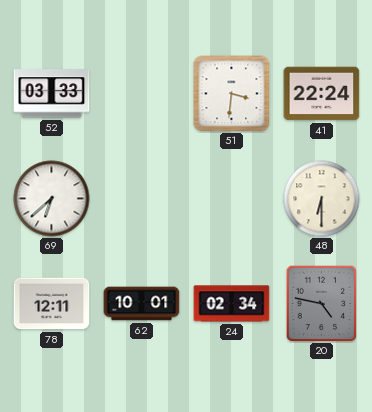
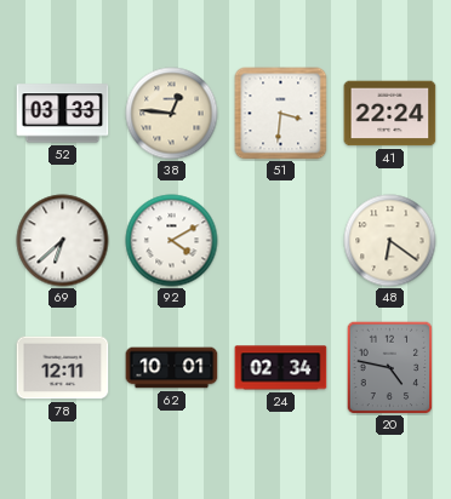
38: none -> 12:46
92: none -> 4:10
48: 6:30 -> 6:21
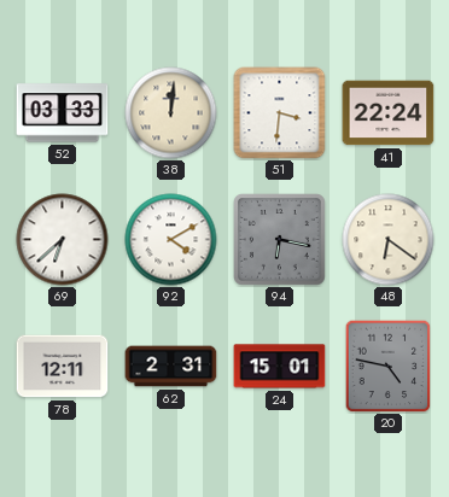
38: 12:46 -> 12:01
94: none -> 6:17
62: 10:01 -> 2:31
24: 02:34 -> 15:01
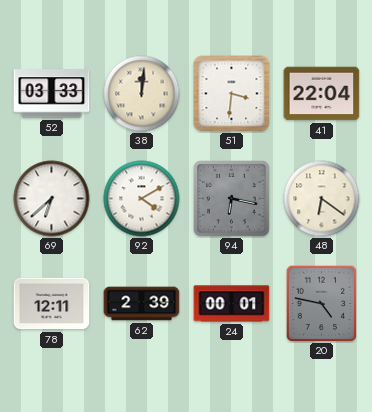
41: 22:24 -> 22:04
62: 2:31 -> 2:39
24: 15:01 -> 00:01
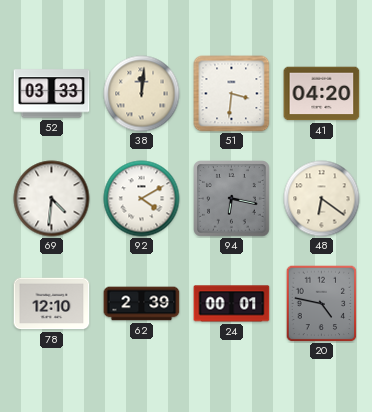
41: 22:04 -> 04:20
69: 6:38 -> 4:31
78: 12:11 -> 12:10
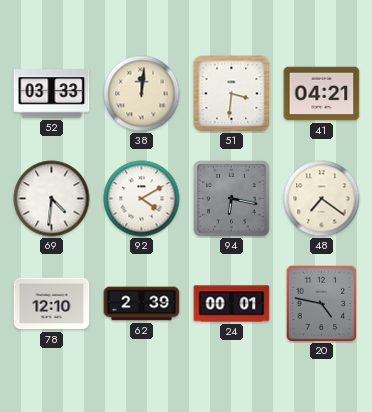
41: 04:20 -> 04:21
48: 6:21 -> 7:21
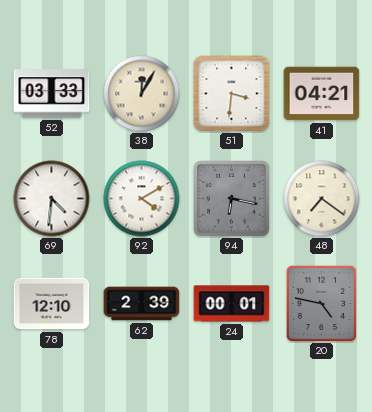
38: 12:01 -> 12:05
